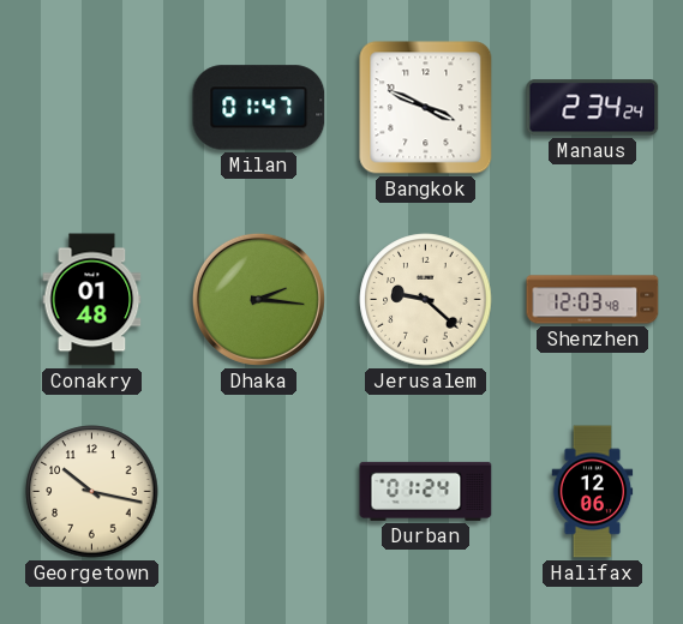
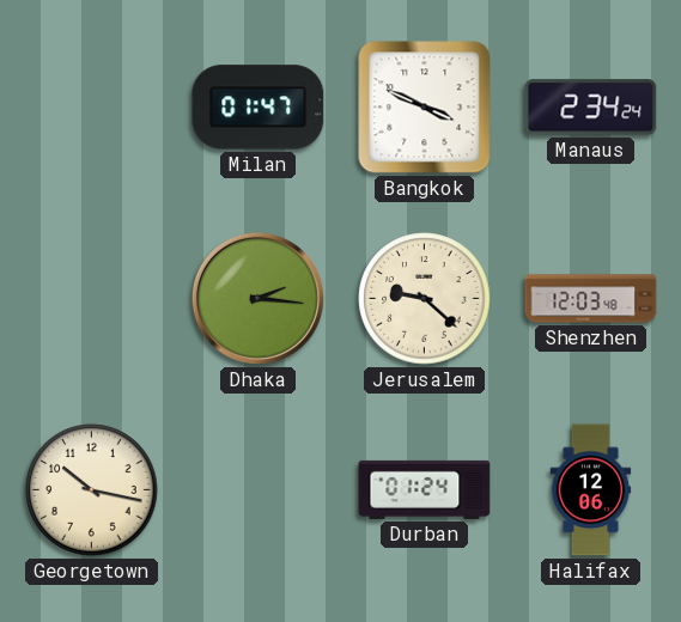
Conakry: 01:48 -> none
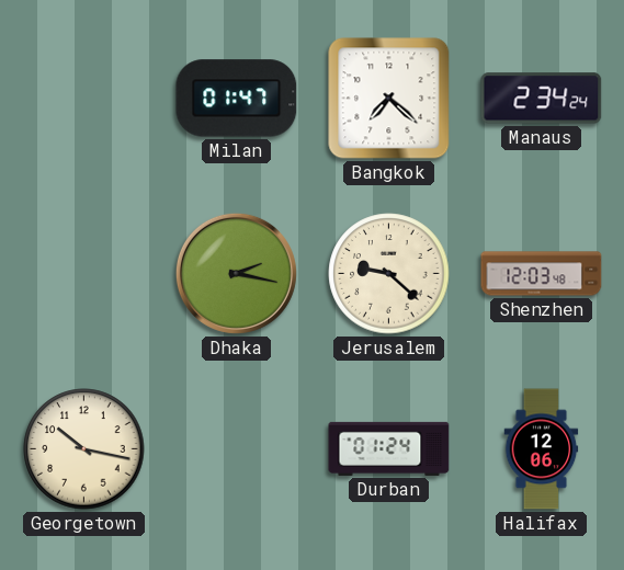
Bangkok: 3:49 -> 7:22
Dhaka: 2:16 -> 2:17
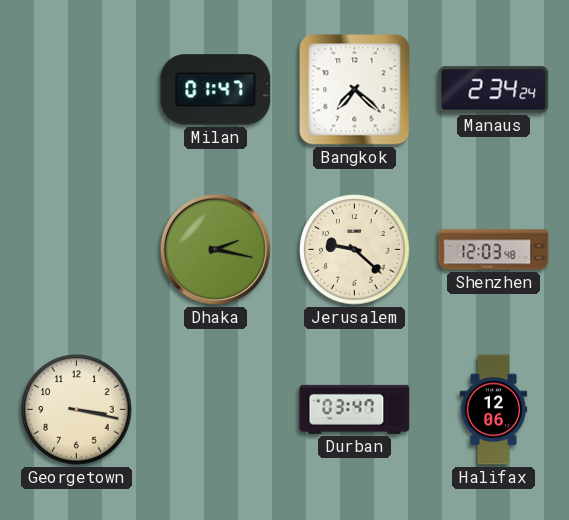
Georgetown: 10:17 -> 3:17
Durban: 01:24 -> 03:47
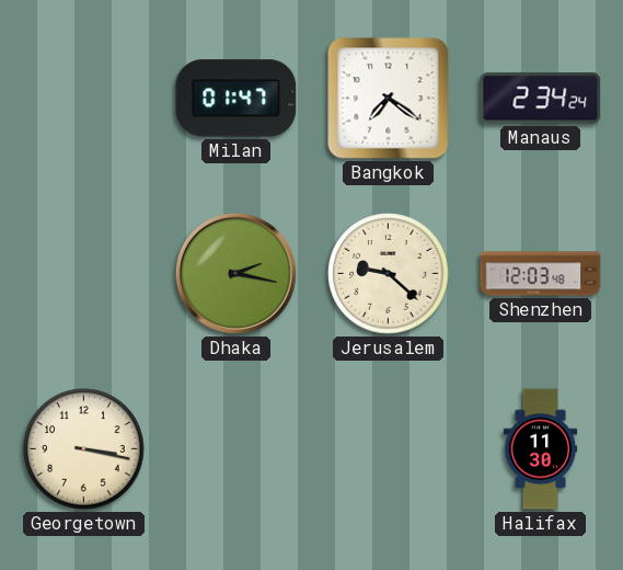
Bangkok: 7:22 -> 7:21
Durban: 03:47 -> none
Halifax: 12:06 -> 11:30
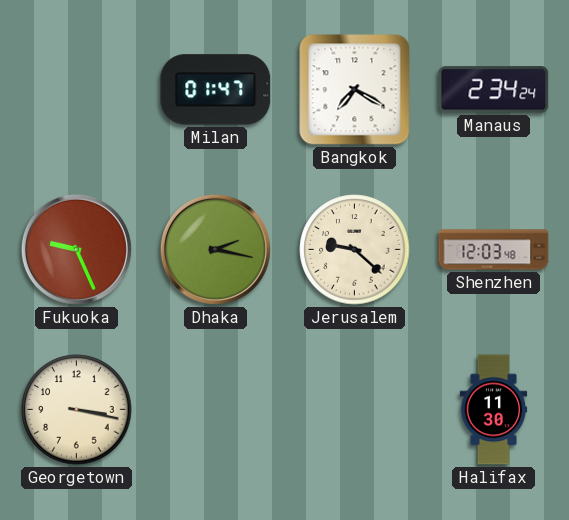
Bangkok: 7:21 -> 7:20
Fukuoka: none -> 9:26
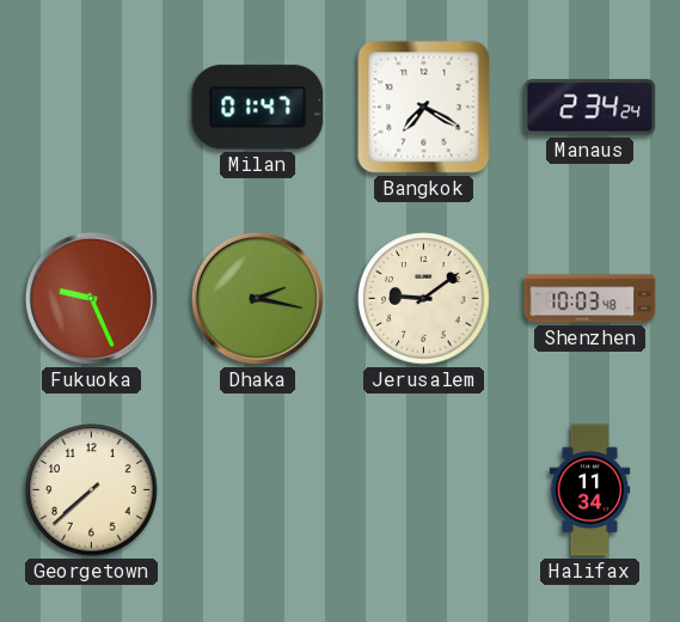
Jerusalem: 9:22 -> 9:09
Shenzhen: 12:03 -> 10:03
Georgetown: 3:17 -> 7:38
Halifax: 11:30 -> 11:34
